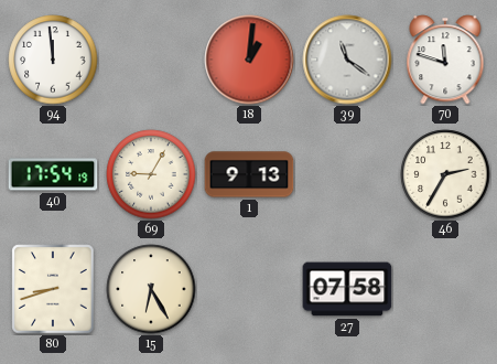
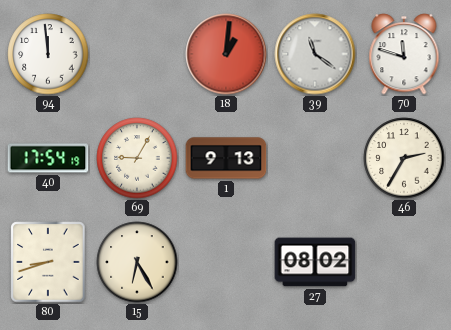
27: 07:58 -> 08:02
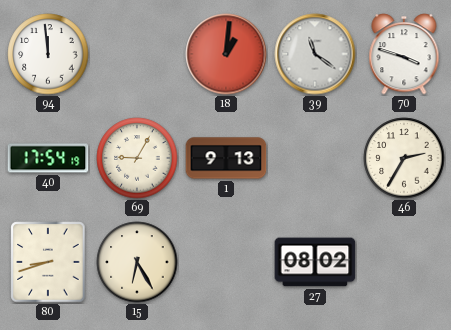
70: 11:48 -> 3:48
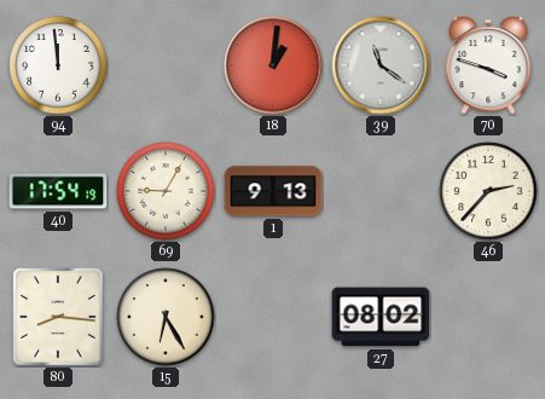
46: 2:35 -> 2:37
80: 8:42 -> 8:16
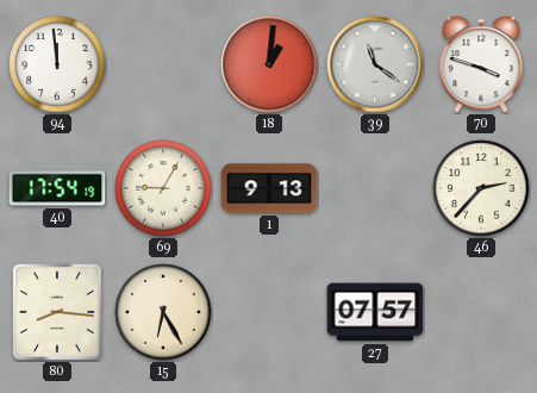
27: 08:02 -> 07:57
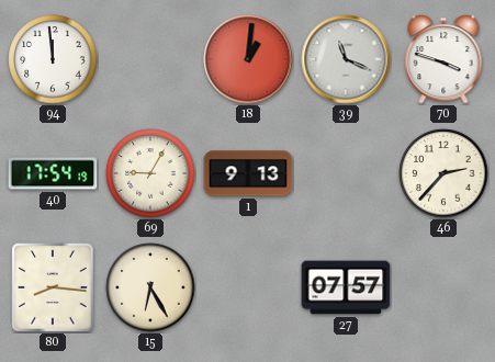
39: 11:21 -> 11:19
